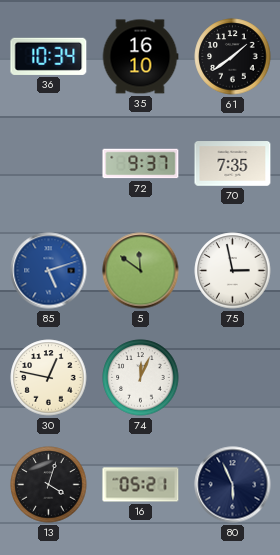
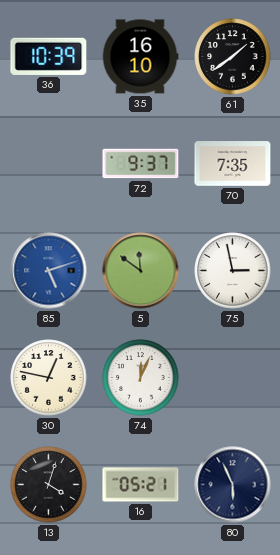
36: 10:34 -> 10:39
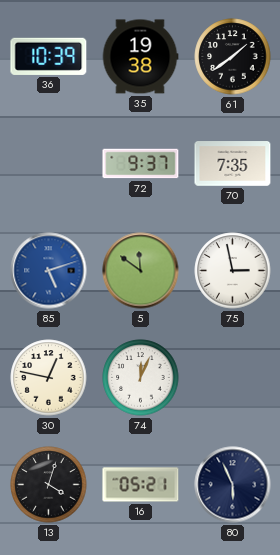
35: 16:10 -> 19:38
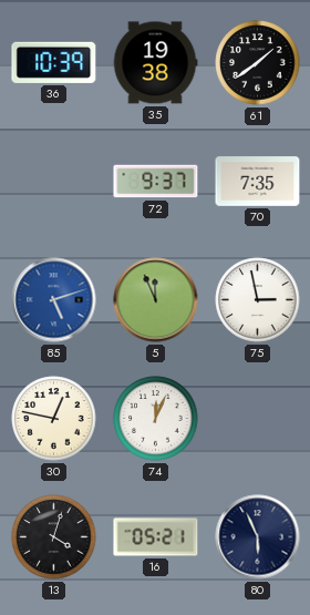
5: 11:51 -> 11:56
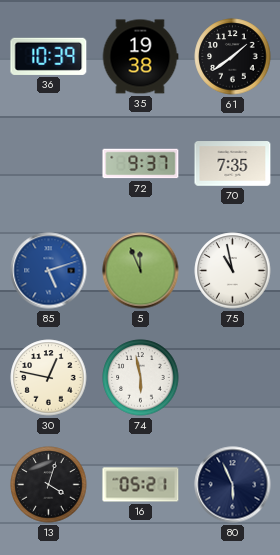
75: 2:58 -> 10:58
74: 12:04 -> 5:58
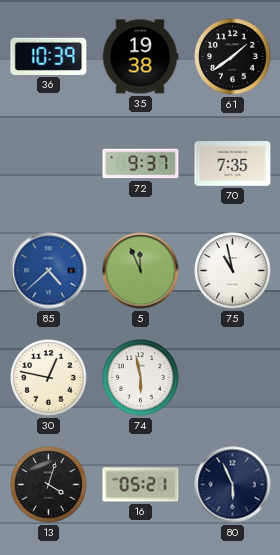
85: 5:12 -> 4:38
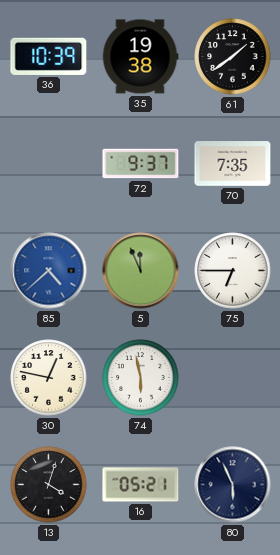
75: 10:58 -> 6:45
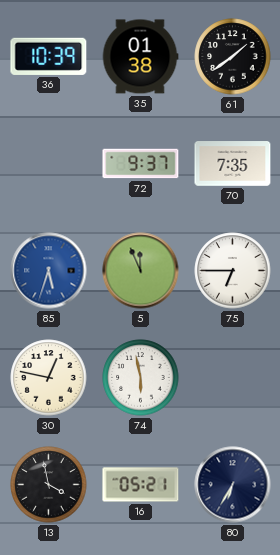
35: 19:38 -> 01:38
85: 4:38 -> 5:33
13: 4:03 -> 3:58
80: 5:56 -> 6:35
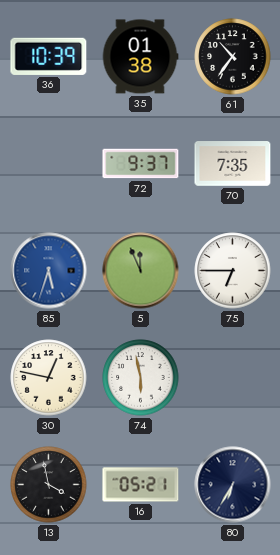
61: 1:39 -> 10:36
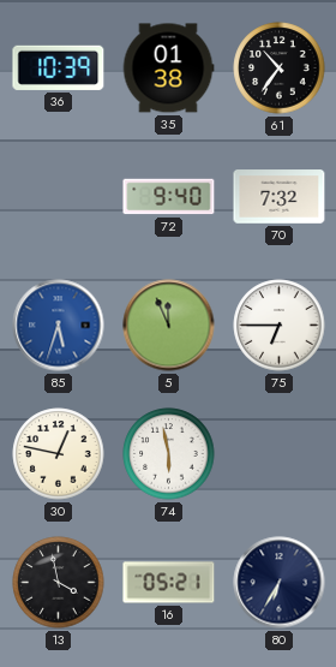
72: 9:37 -> 9:40
70: 7:35 -> 7:32
